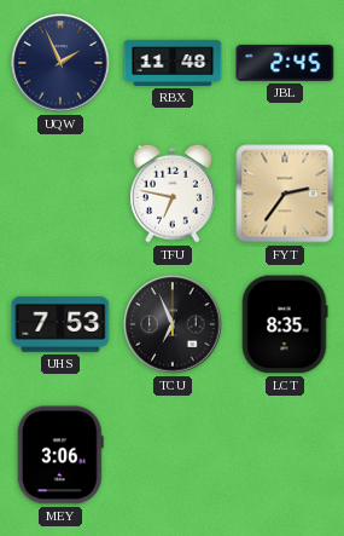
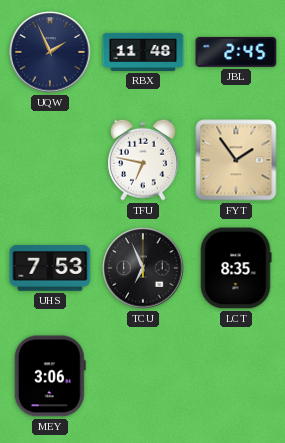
FYT: 2:36 -> 1:54
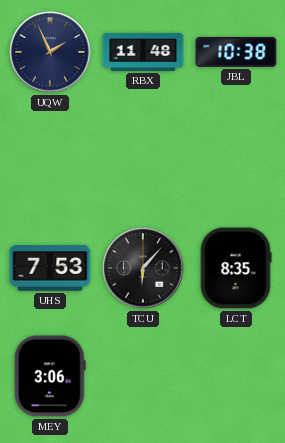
JBL: 2:45 -> 10:38
TFU: 6:47 -> none
FYT: 1:54 -> none
TCU: 6:56 -> 6:07
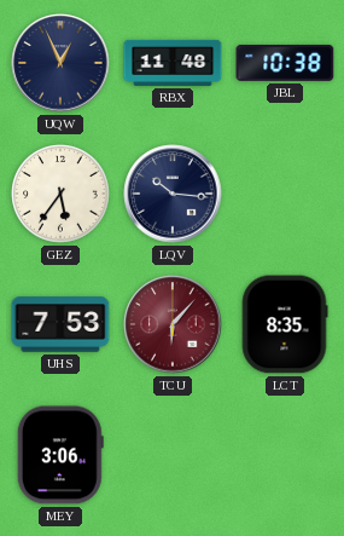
UQW: 1:56 -> 12:56
GEZ: none -> 5:36
LQV: none -> 10:16
TCU dial: black -> burgundy
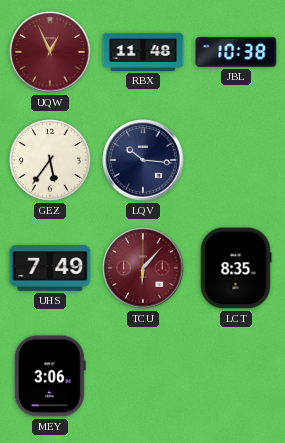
UQW dial: navy -> burgundy
UHS: 7:53 -> 7:49
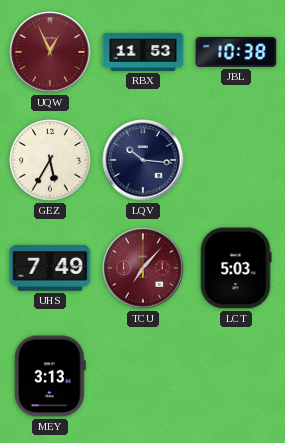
RBX: 11:48 -> 11:53
GEZ: 5:36 -> 5:35
TCU: 6:07 -> 7:07
LCT: 8:35 -> 5:03
MEY: 3:06 -> 3:13
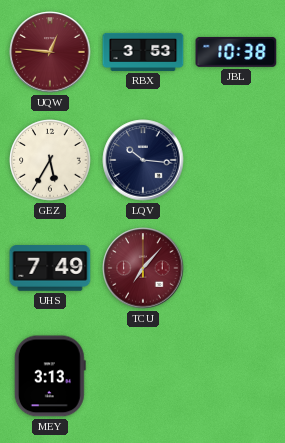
UQW: 12:56 -> 12:46
RBX: 11:53 -> 3:53
LCT: 5:03 -> none
